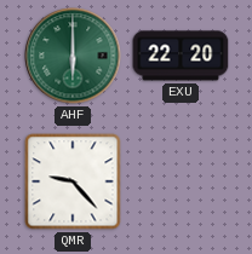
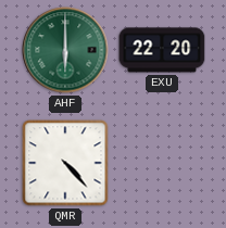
QMR: 9:23 -> 4:23
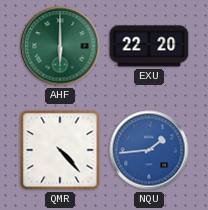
NQU: none -> 1:44
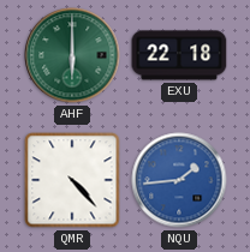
EXU: 22:20 -> 22:18
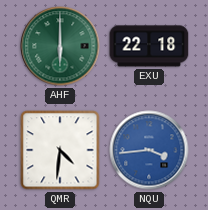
QMR: 4:23 -> 4:31
NQU: 1:44 -> 3:44
